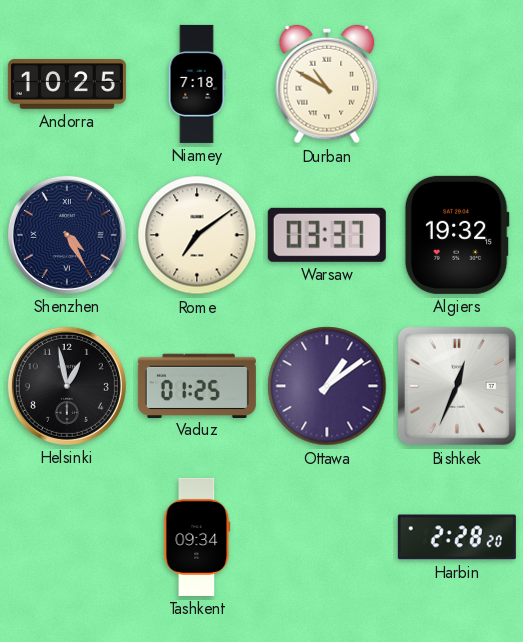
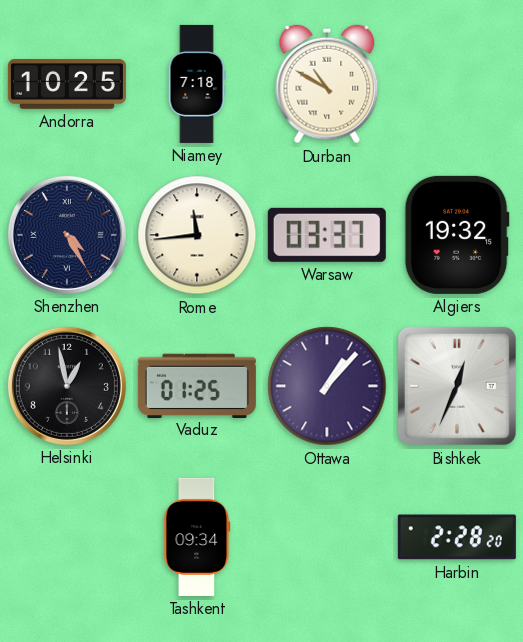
Rome: 7:09 -> 11:44
Ottawa: 1:09 -> 1:07
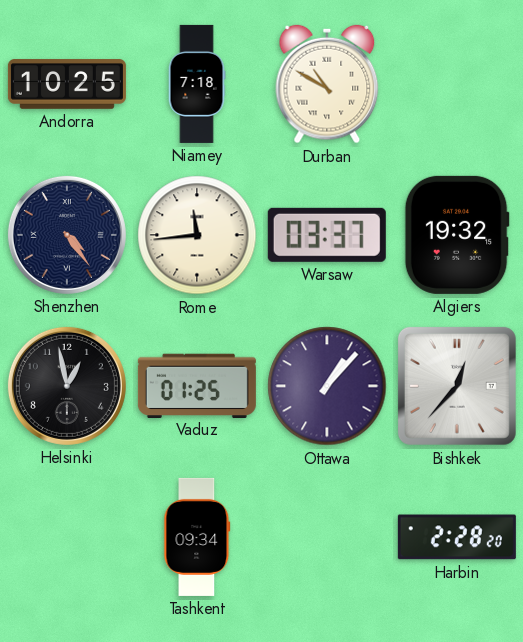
Shenzhen: 4:25 -> 4:24
Bishkek: 12:34 -> 12:37
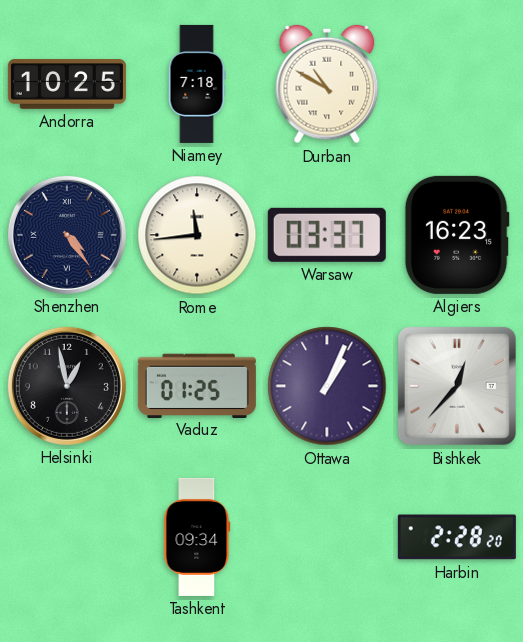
Algiers: 19:32 -> 16:23
Ottawa: 1:07 -> 1:04
